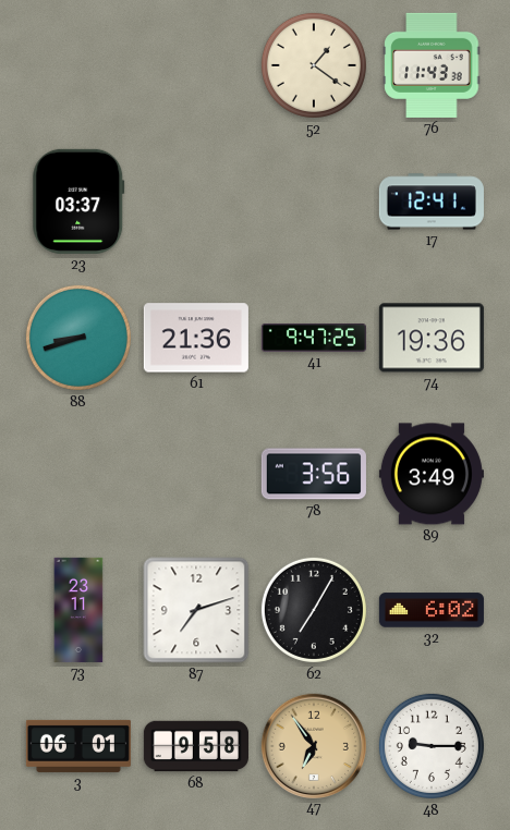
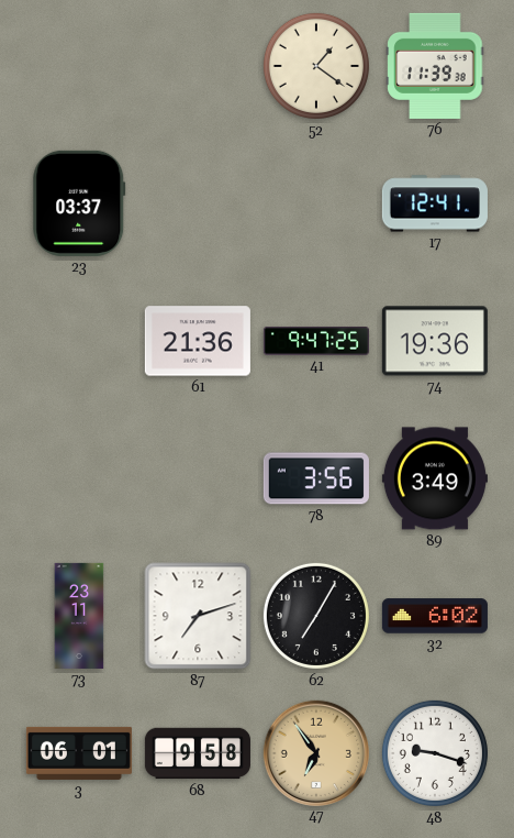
76: 11:43 -> 11:39
88: 8:42 -> none
48: 9:15 -> 9:18
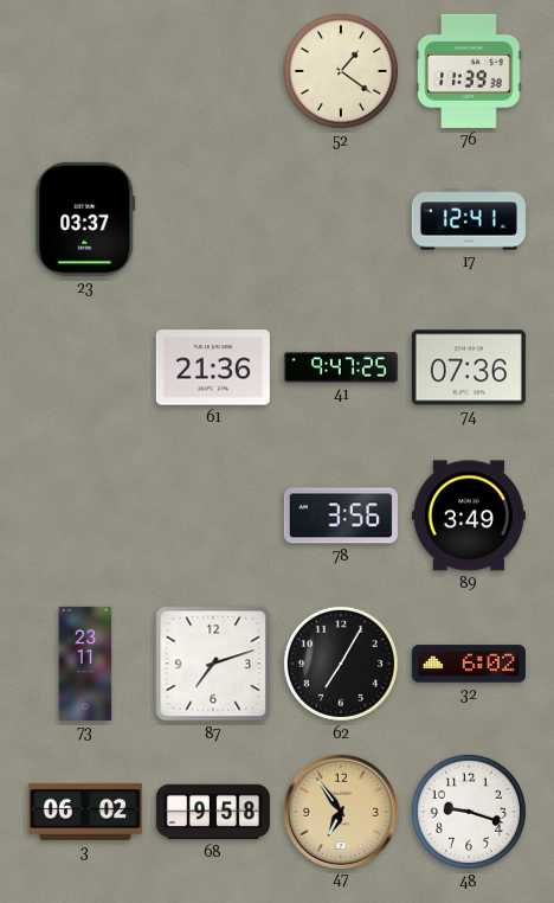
74: 19:36 -> 07:36
3: 06:01 -> 06:02
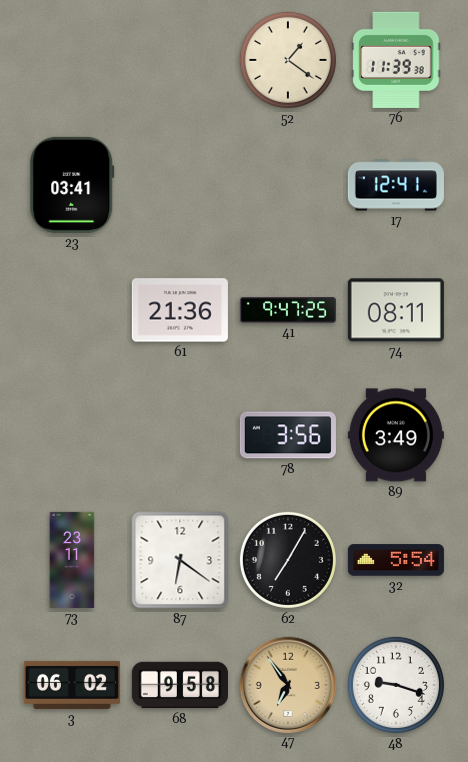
23: 03:37 -> 03:41
74: 07:36 -> 08:11
87: 7:12 -> 6:21
32: 6:02 -> 5:54
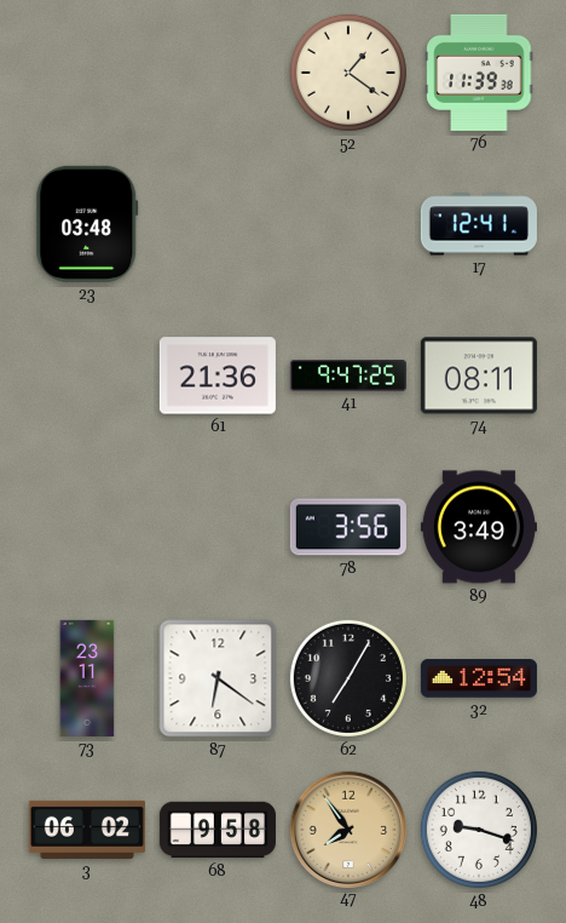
23: 03:41 -> 03:48
32: 5:54 -> 12:54
47: 6:54 -> 7:54
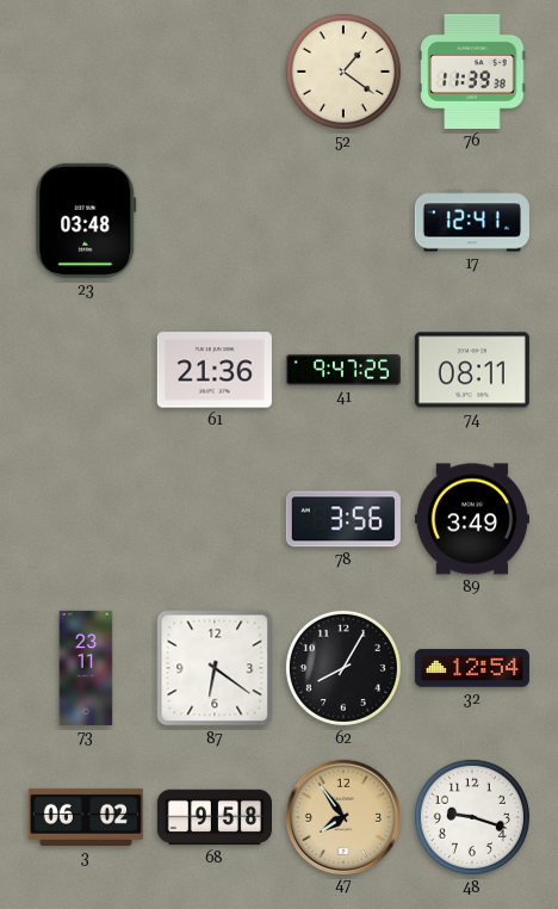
62: 7:05 -> 8:05
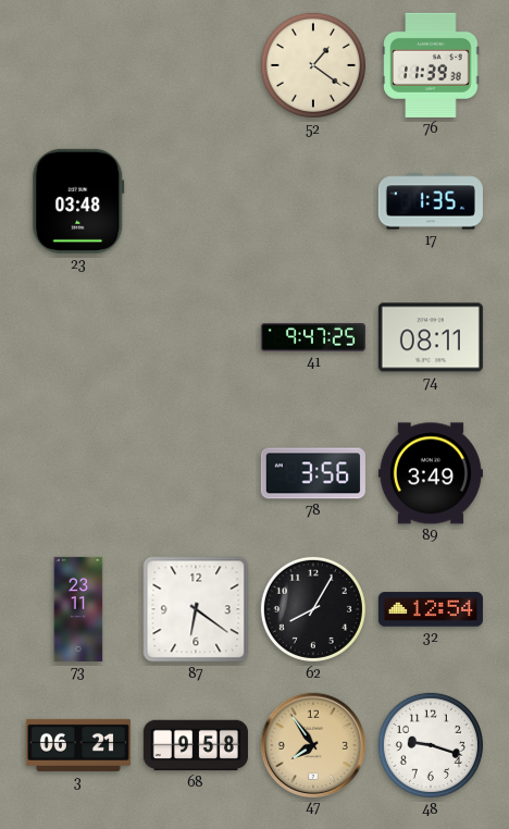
17: 12:41 -> 1:35
61: 21:36 -> none
3: 06:02 -> 06:21
